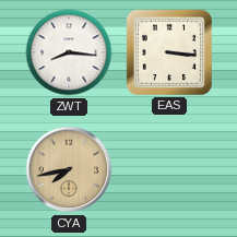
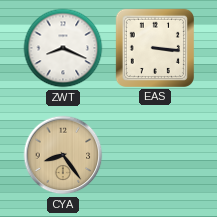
ZWT: 8:16 -> 8:19
CYA: 7:43 -> 8:24
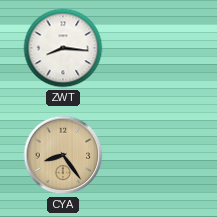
ZWT: 8:19 -> 8:16
EAS: 3:16 -> none
